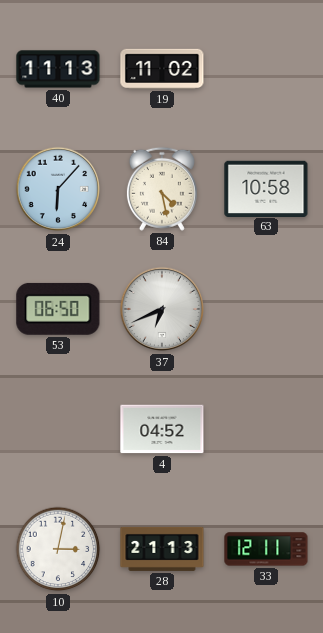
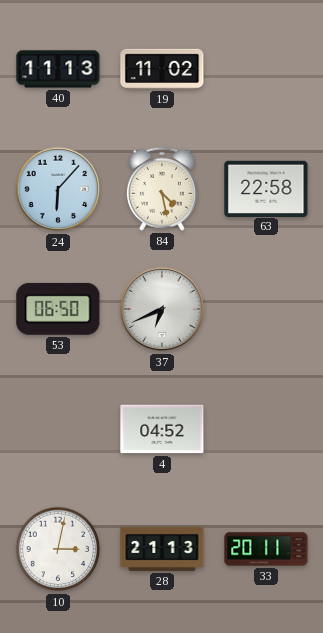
63: 10:58 -> 22:58
33: 12:11 -> 20:11
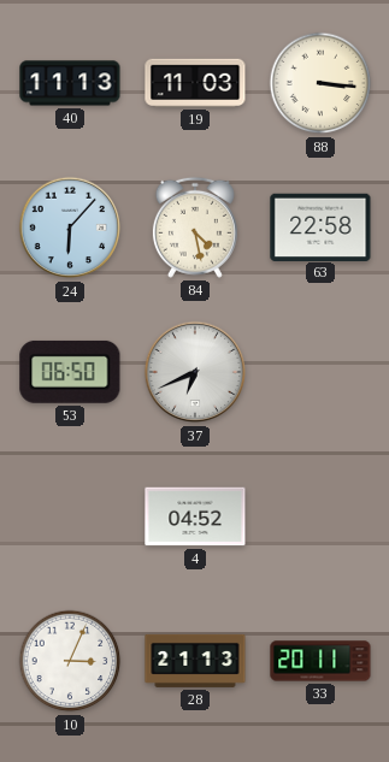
19: 11:02 -> 11:03
88: none -> 3:16
10: 3:02 -> 3:04
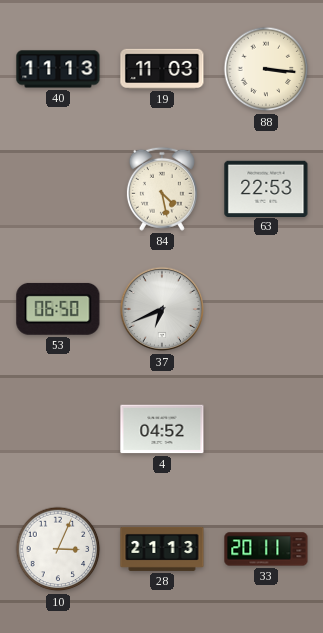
24: 6:07 -> none
63: 22:58 -> 22:53
